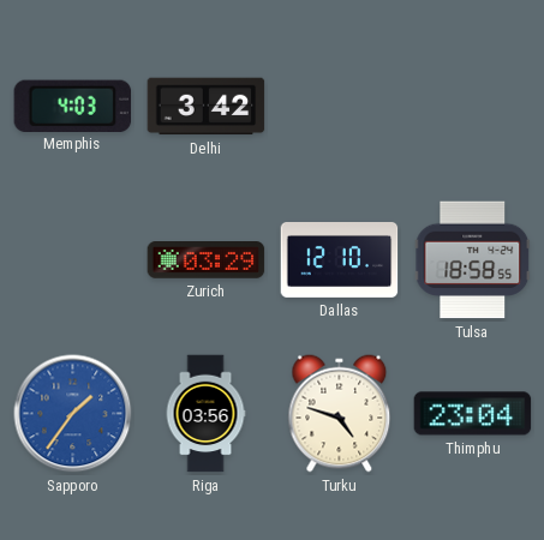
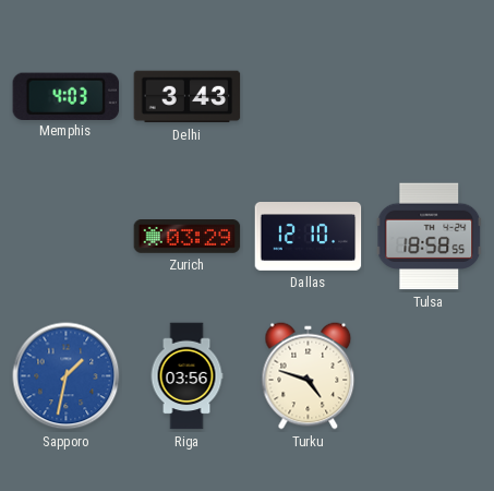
Delhi: 3:42 -> 3:43
Sapporo: 1:36 -> 1:32
Thimphu: 23:04 -> none
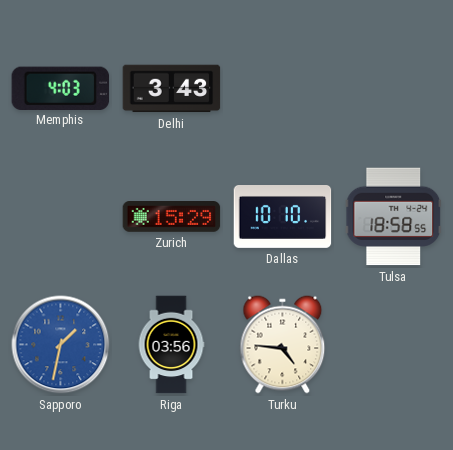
Zurich: 03:29 -> 15:29
Dallas: 12:10 -> 10:10
Turku: 4:48 -> 4:46
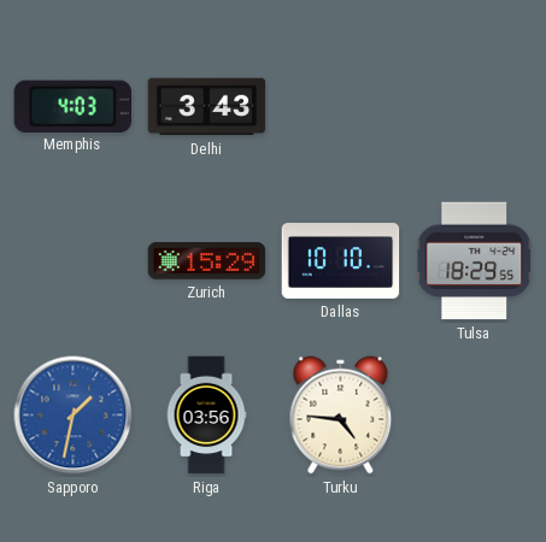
Tulsa: 18:58 -> 18:29
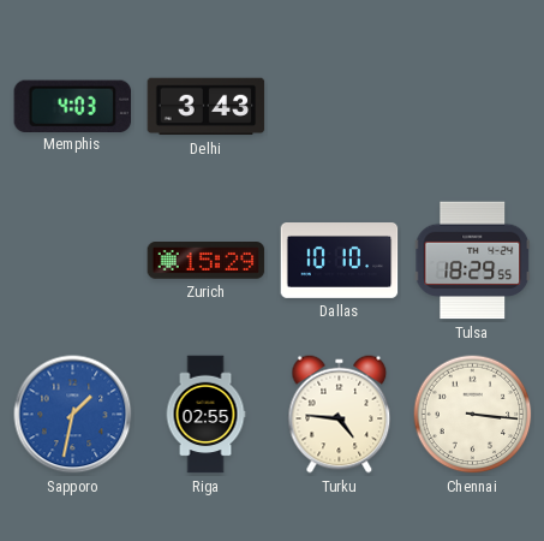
Riga: 03:56 -> 02:55
Chennai: none -> 3:16
